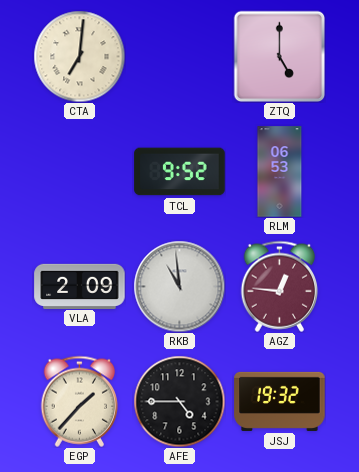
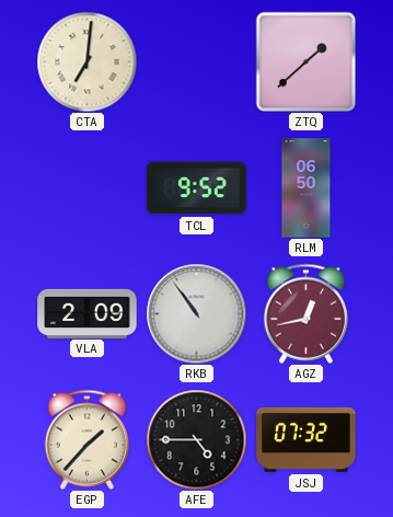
ZTQ: 5:00 -> 1:38
RLM: 06:53 -> 06:50
RKB: 10:59 -> 10:54
AGZ: 12:46 -> 12:43
JSJ: 19:32 -> 07:32
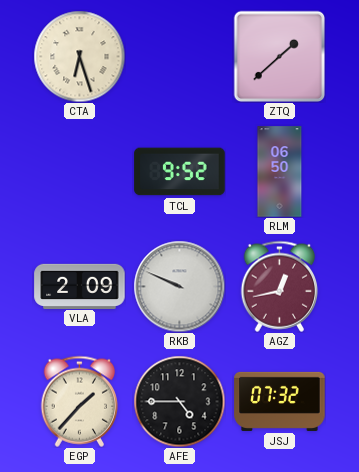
CTA: 7:01 -> 6:27
RKB: 10:54 -> 9:49
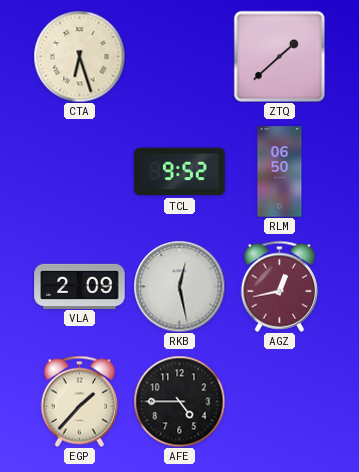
RKB: 9:49 -> 12:28
JSJ: 07:32 -> none
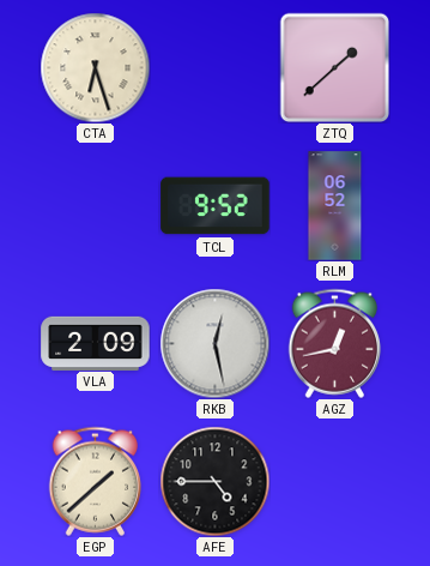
RLM: 06:50 -> 06:52
EGP: 1:37 -> 1:38
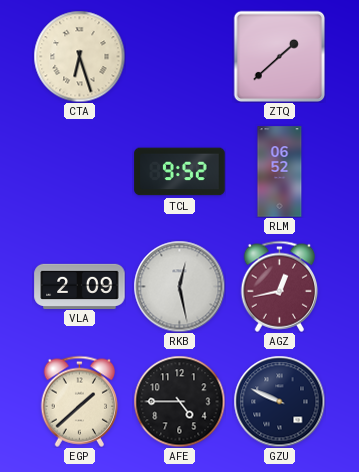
GZU: none -> 9:49
